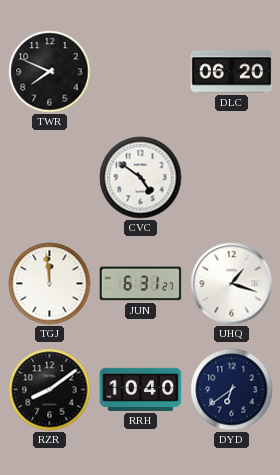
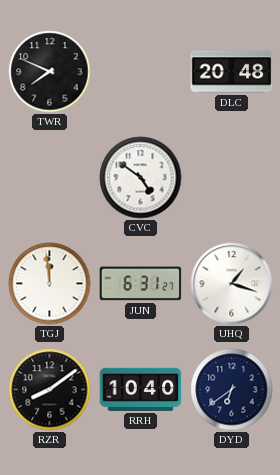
DLC: 06:20 -> 20:48
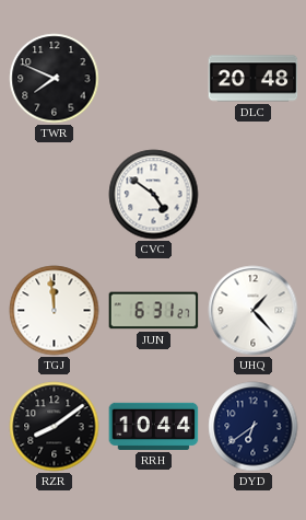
UHQ: 1:18 -> 1:23
RRH: 10:40 -> 10:44
